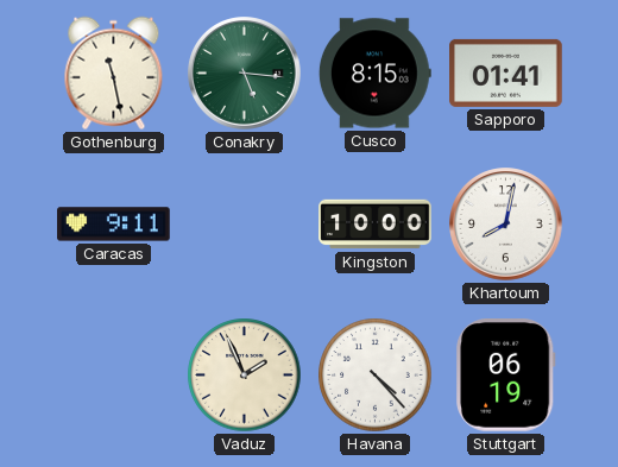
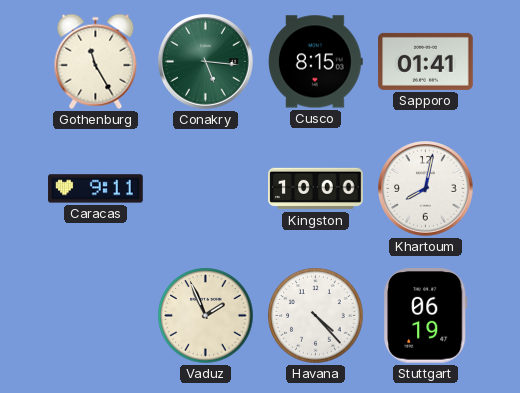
Gothenburg: 11:28 -> 11:25
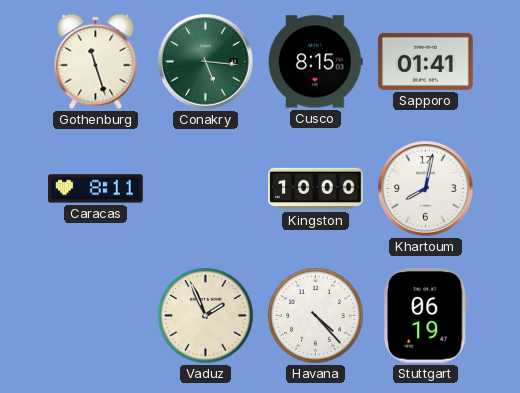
Gothenburg: 11:25 -> 11:27
Caracas: 9:11 -> 8:11
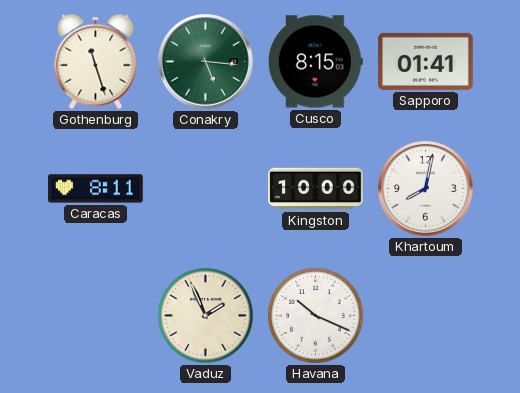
Havana: 4:23 -> 10:19
Stuttgart: 06:19 -> none
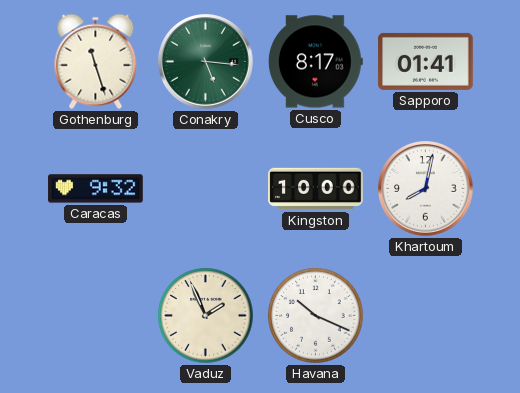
Cusco: 8:15 -> 8:17
Caracas: 8:11 -> 9:32
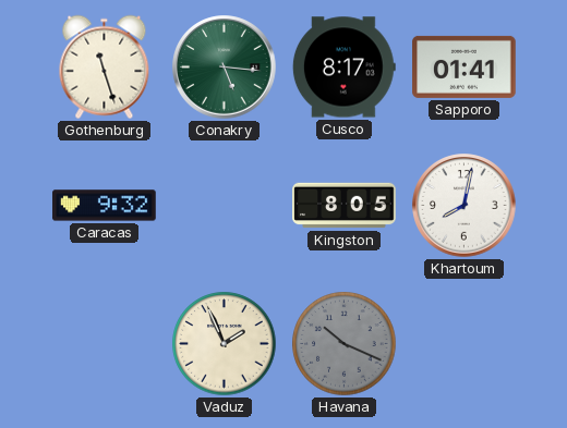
Kingston: 10:00 -> 8:05
Havana dial: white -> grey
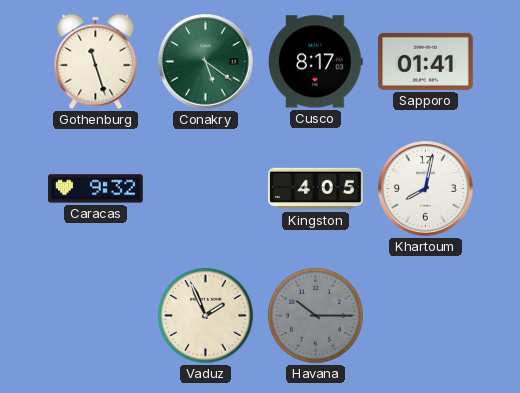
Conakry: 5:16 -> 5:21
Kingston: 8:05 -> 4:05
Havana: 10:19 -> 10:15
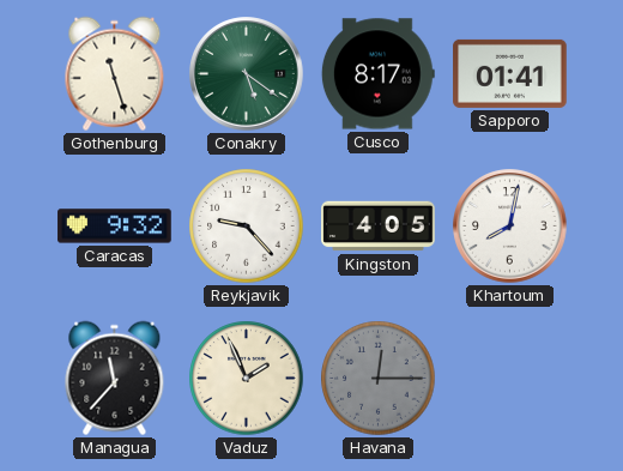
Reykjavik: none -> 9:23
Managua: none -> 11:37
Havana: 10:15 -> 12:15
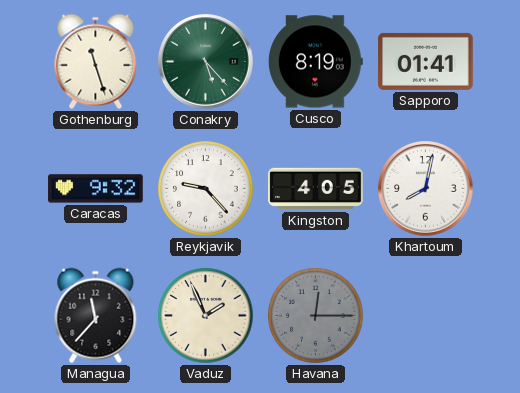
Conakry: 5:21 -> 5:23
Cusco: 8:17 -> 8:19
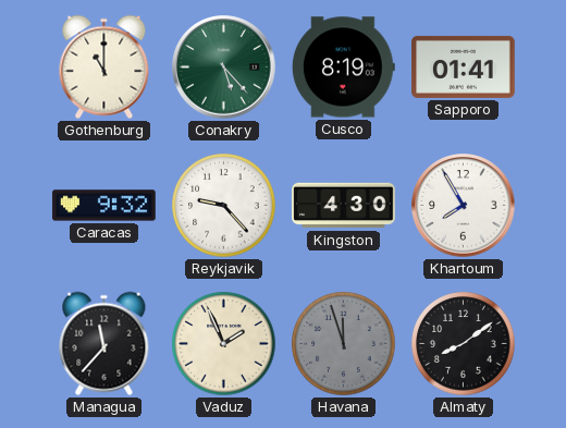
Gothenburg: 11:27 -> 11:00
Kingston: 4:05 -> 4:30
Khartoum: 8:02 -> 7:55
Havana: 12:15 -> 11:57
Almaty: none -> 8:09
